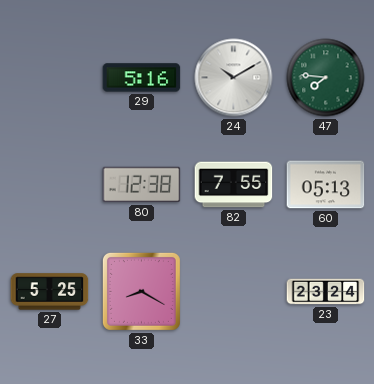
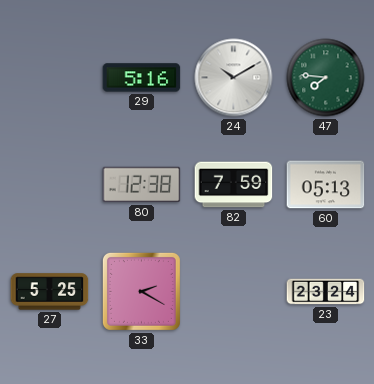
82: 7:55 -> 7:59
33: 8:20 -> 2:20
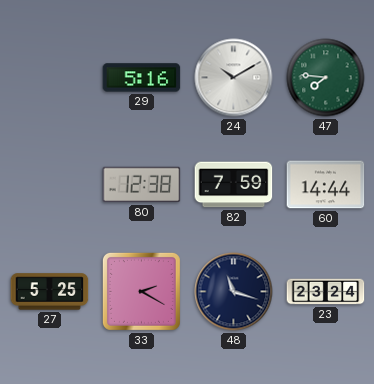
60: 05:13 -> 14:44
48: none -> 11:18
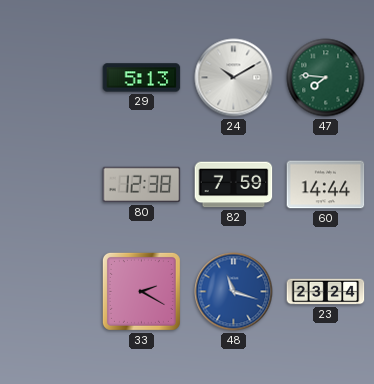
29: 5:16 -> 5:13
27: 5:25 -> none
48 dial: navy -> blue
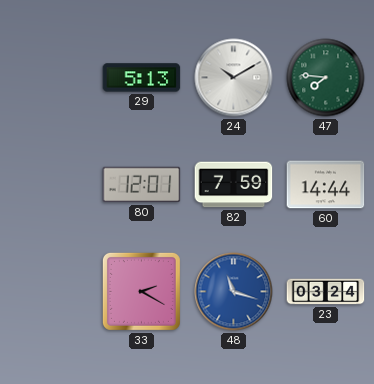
80: 12:38 -> 12:01
23: 23:24 -> 03:24
